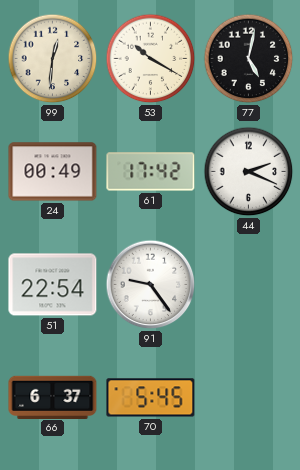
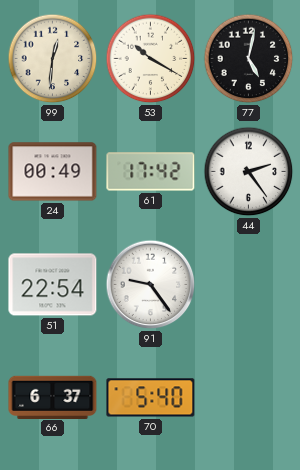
44: 2:19 -> 2:24
70: 5:45 -> 5:40
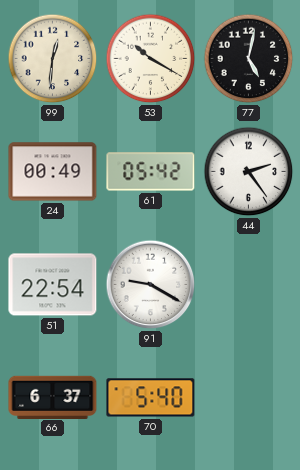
61: 17:42 -> 05:42
91: 9:24 -> 9:20
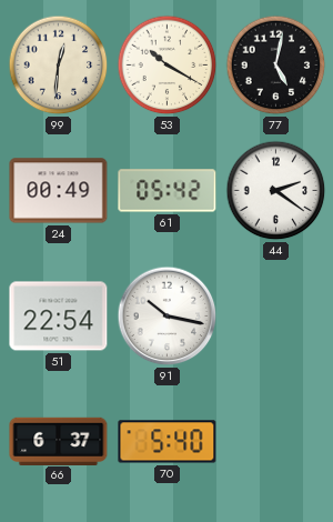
44: 2:24 -> 2:21
91: 9:20 -> 10:17
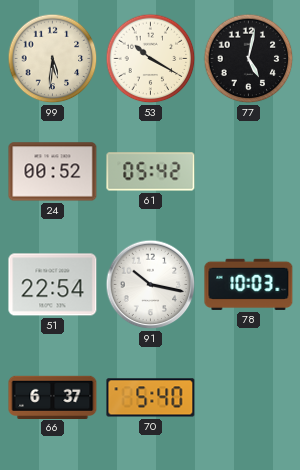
99: 12:31 -> 5:31
24: 00:49 -> 00:52
44: 2:21 -> none
78: none -> 10:03
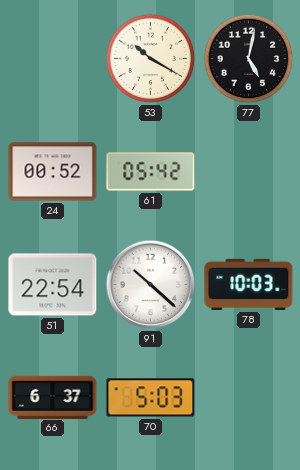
99: 5:31 -> none
91: 10:17 -> 10:22
70: 5:40 -> 5:03
